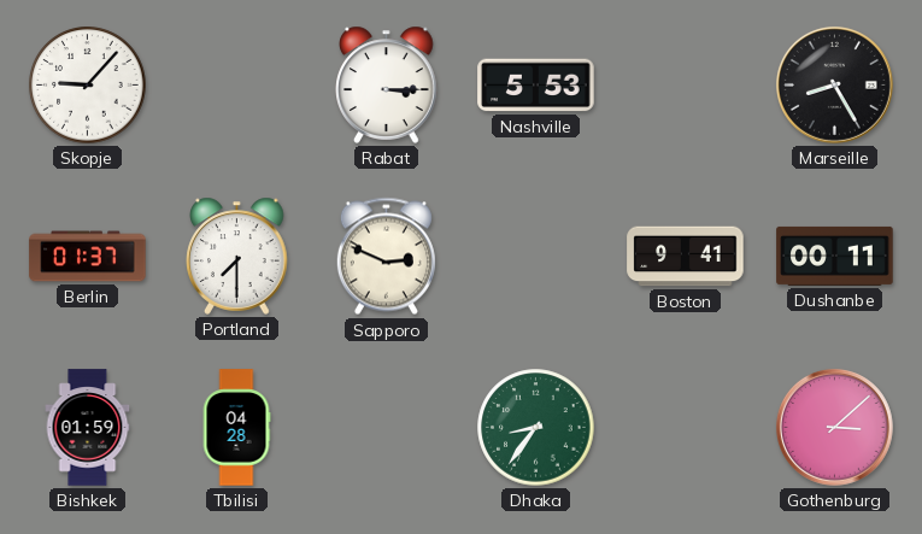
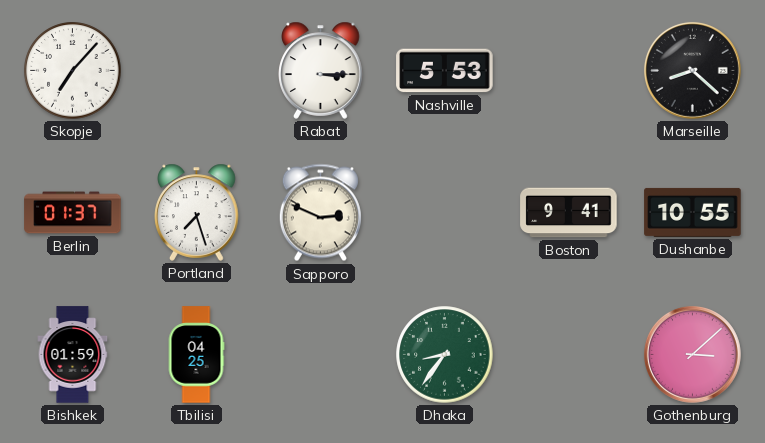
Skopje: 9:07 -> 7:07
Marseille: 8:25 -> 8:22
Portland: 7:30 -> 7:27
Dushanbe: 00:11 -> 10:55
Tbilisi: 04:28 -> 04:25
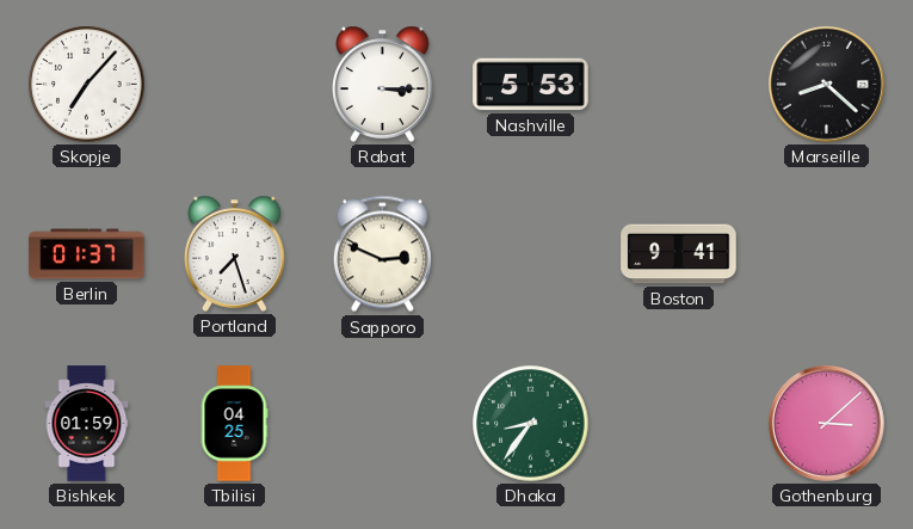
Dushanbe: 10:55 -> none
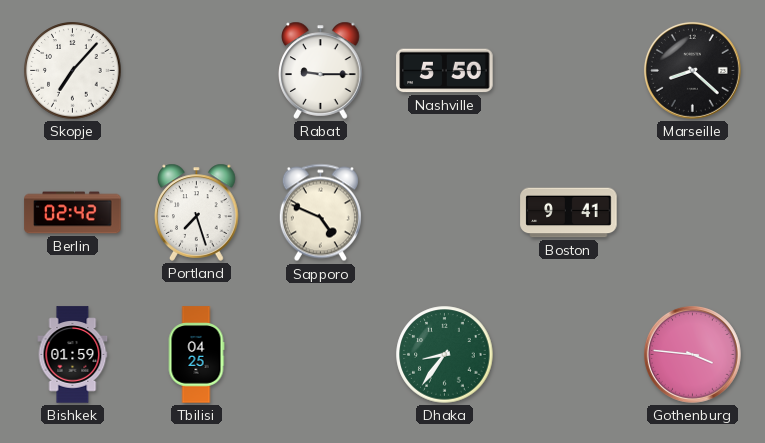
Rabat: 3:15 -> 9:15
Nashville: 5:53 -> 5:50
Berlin: 01:37 -> 02:42
Sapporo: 2:49 -> 4:49
Gothenburg: 3:08 -> 3:46
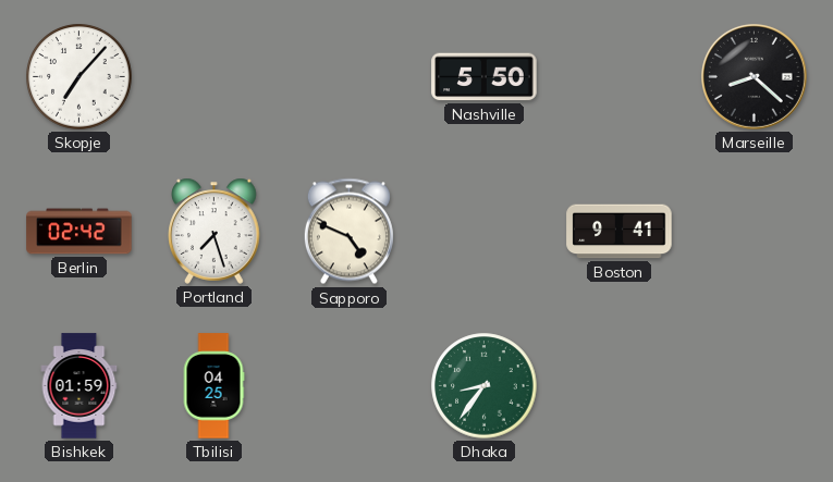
Rabat: 9:15 -> none
Gothenburg: 3:46 -> none
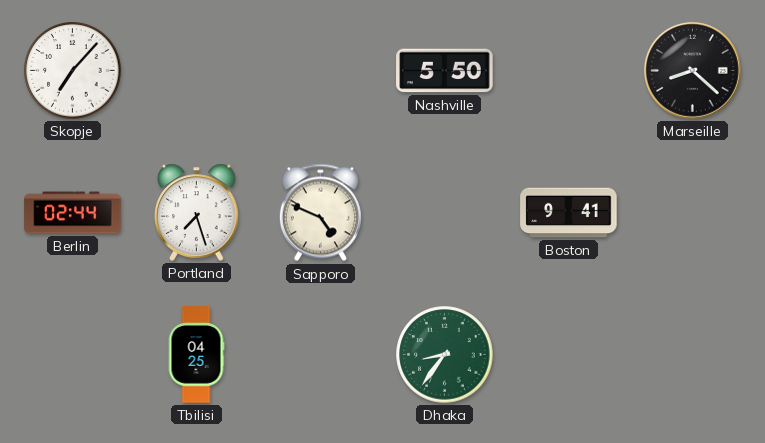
Berlin: 02:42 -> 02:44
Bishkek: 01:59 -> none
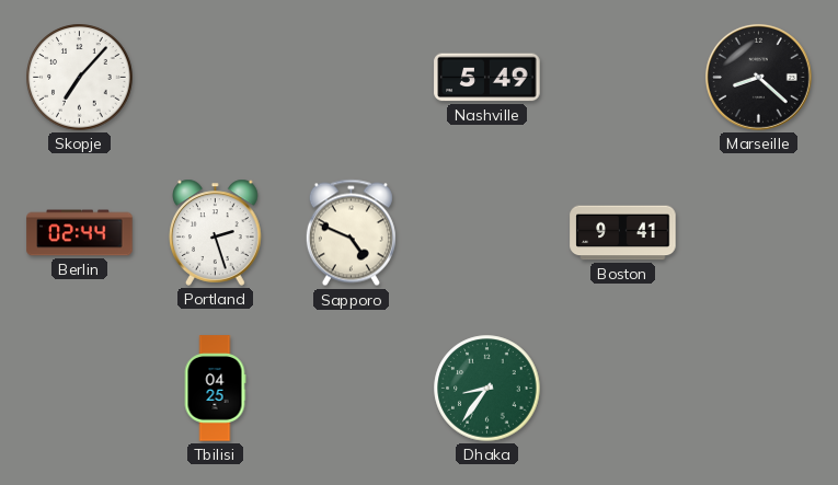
Nashville: 5:50 -> 5:49
Portland: 7:27 -> 2:27
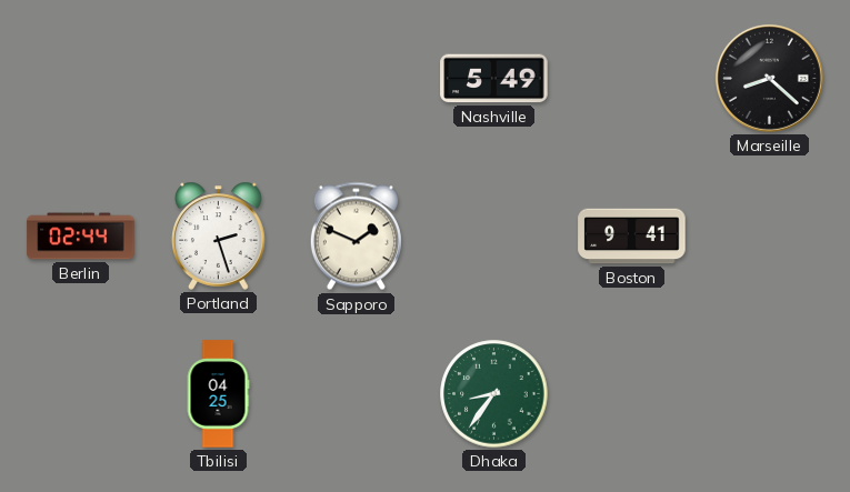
Skopje: 7:07 -> none
Sapporo: 4:49 -> 1:49
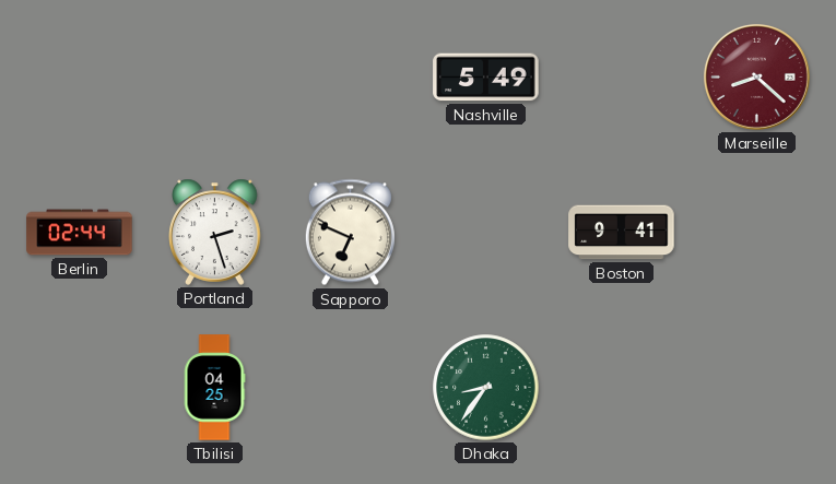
Marseille dial: black -> burgundy
Sapporo: 1:49 -> 6:49
